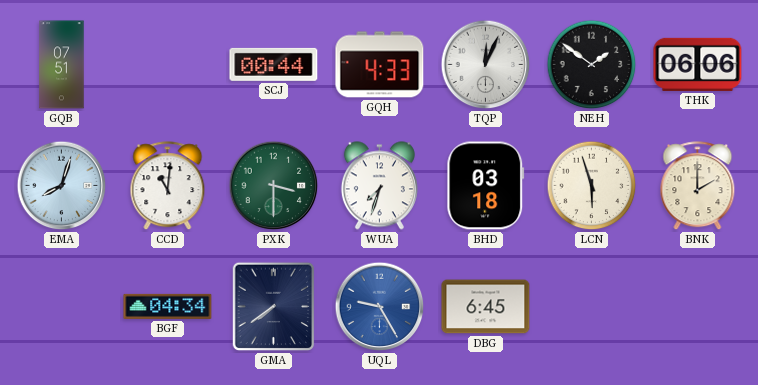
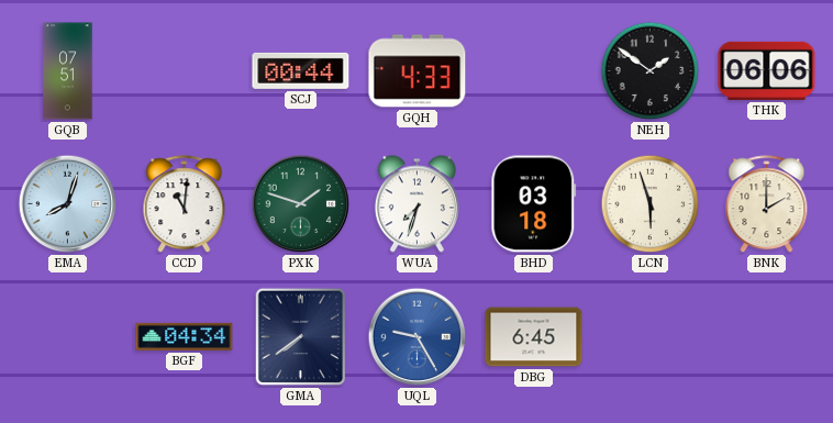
TQP: 12:04 -> none
PXK: 3:30 -> 1:48
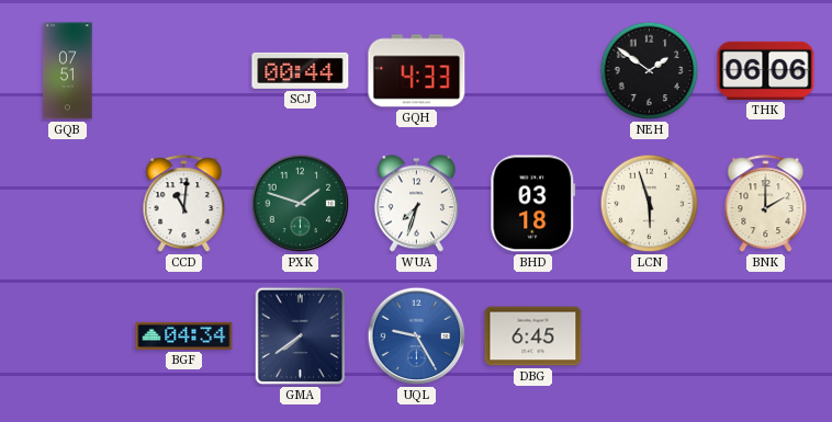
EMA: 8:03 -> none
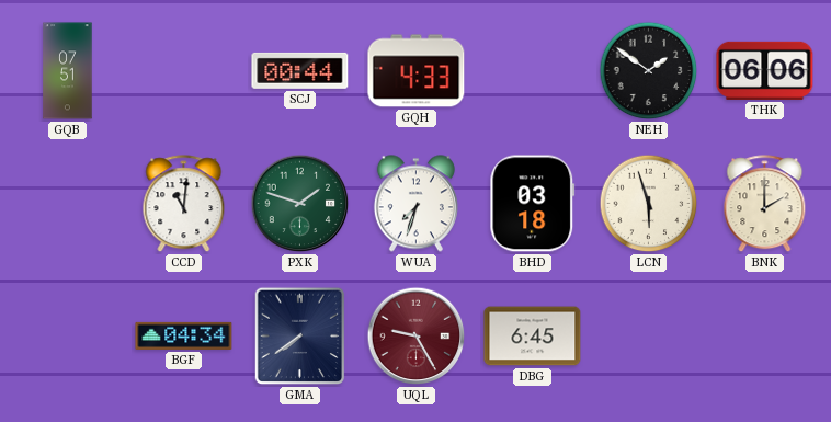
UQL dial: blue -> burgundy
